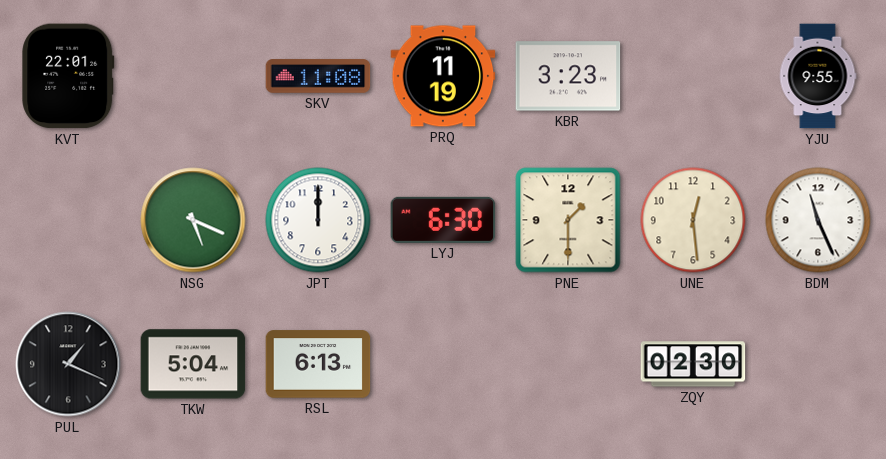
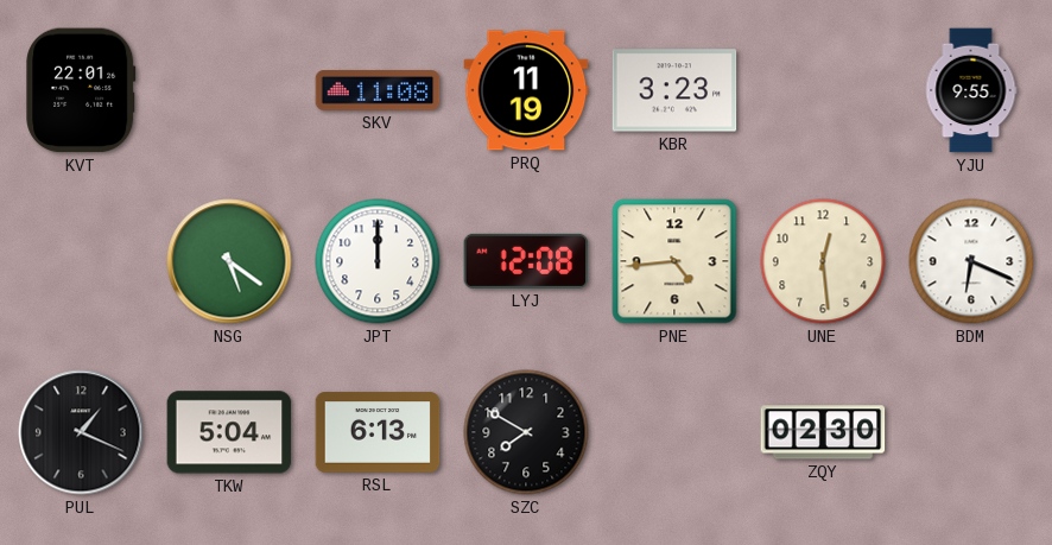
NSG: 5:19 -> 5:21
LYJ: 6:30 -> 12:08
PNE: 1:30 -> 4:44
BDM: 11:26 -> 6:19
SZC: none -> 7:50
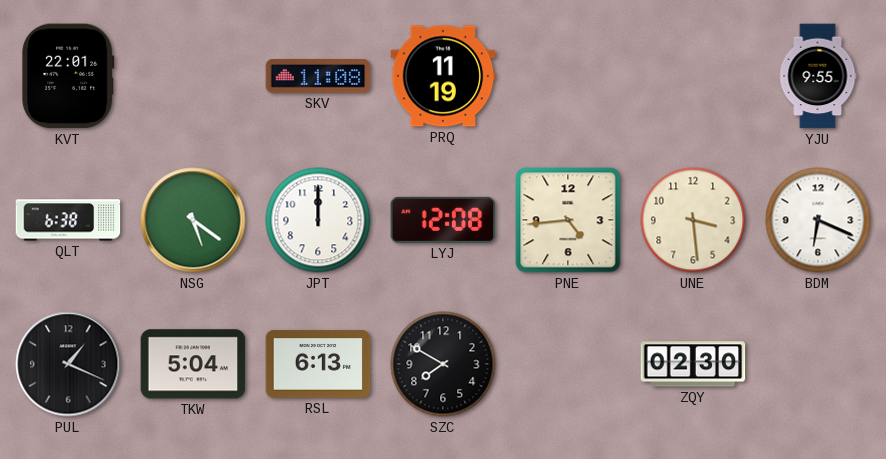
KBR: 3:23 -> none
QLT: none -> 6:38
UNE: 12:29 -> 3:29
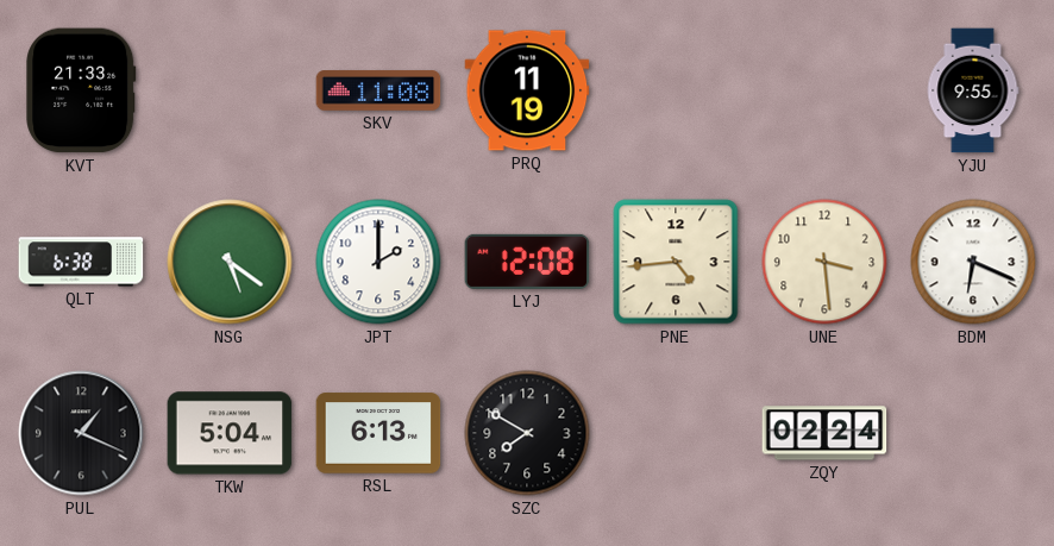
KVT: 22:01 -> 21:33
JPT: 12:00 -> 2:00
ZQY: 02:30 -> 02:24
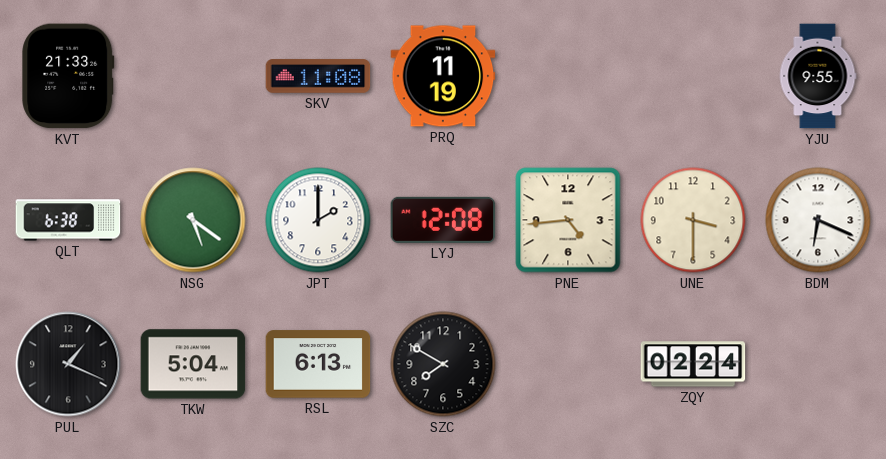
UNE: 3:29 -> 3:30
